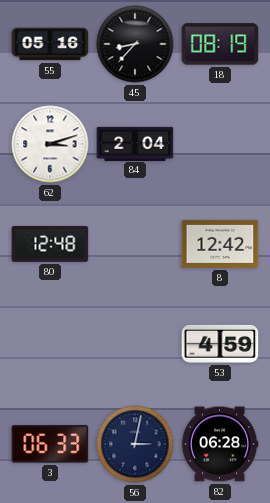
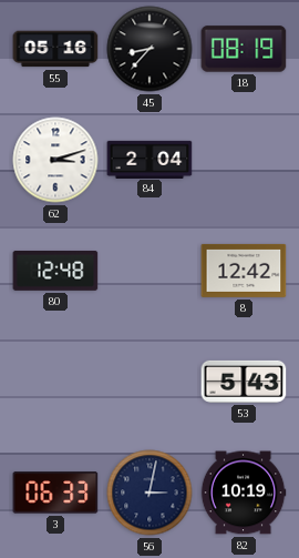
53: 4:59 -> 5:43
82: 06:28 -> 10:19
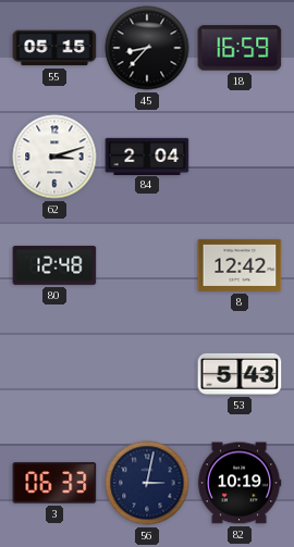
55: 05:16 -> 05:15
18: 08:19 -> 16:59
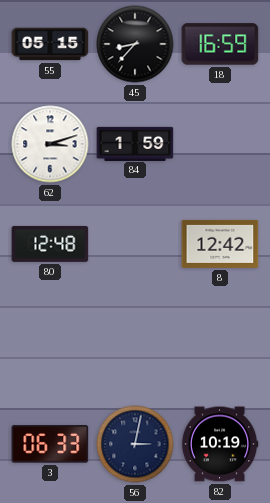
84: 2:04 -> 1:59
53: 5:43 -> none
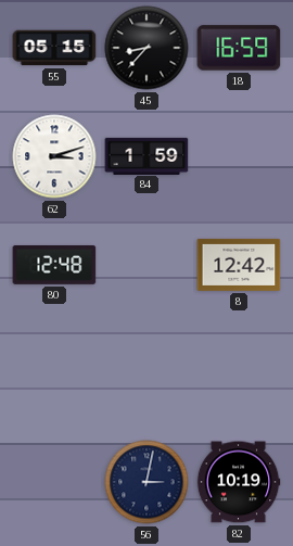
3: 06:33 -> none
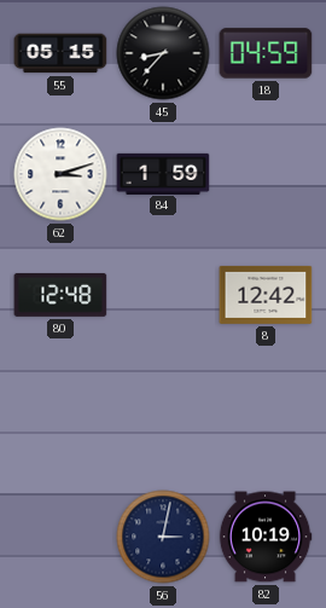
18: 16:59 -> 04:59
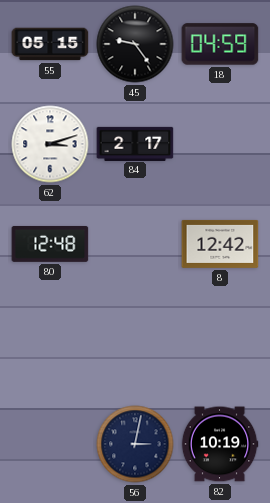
45: 8:37 -> 9:24
84: 1:59 -> 2:17
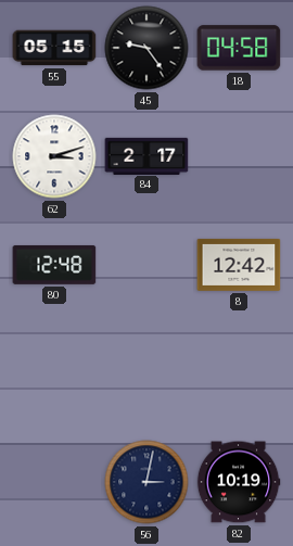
18: 04:59 -> 04:58
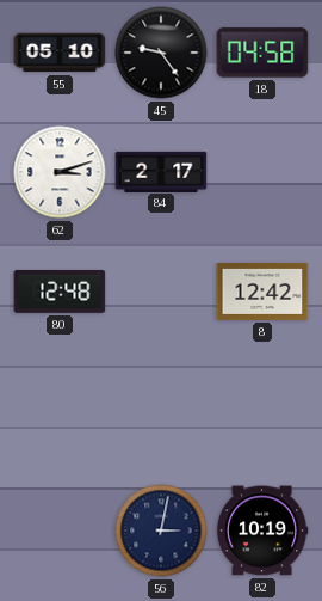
55: 05:15 -> 05:10
